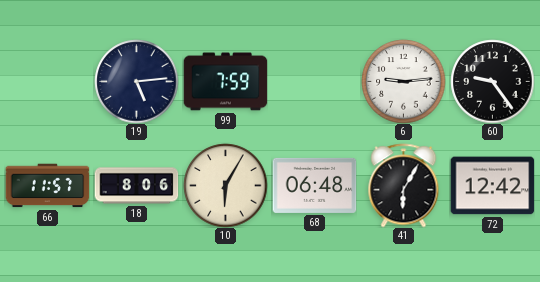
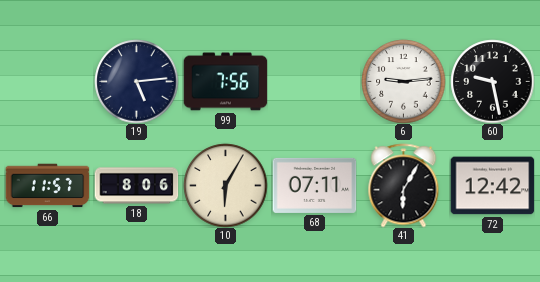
99: 7:59 -> 7:56
60: 9:24 -> 9:28
68: 06:48 -> 07:11
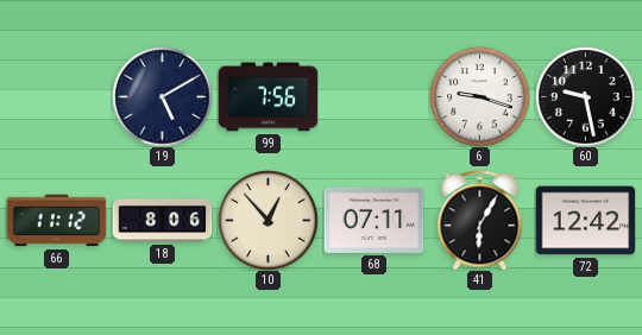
19: 5:14 -> 5:10
6: 9:14 -> 9:18
66: 11:57 -> 11:12
10: 6:05 -> 12:53
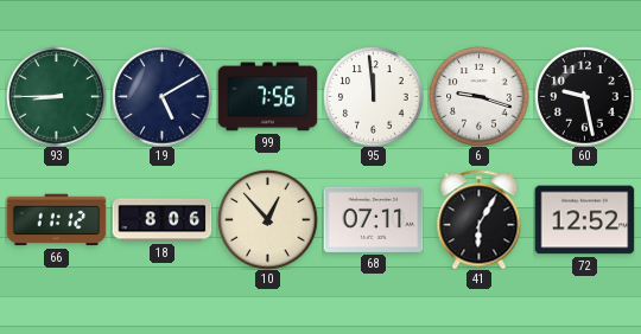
93: none -> 8:45
95: none -> 11:59
72: 12:42 -> 12:52
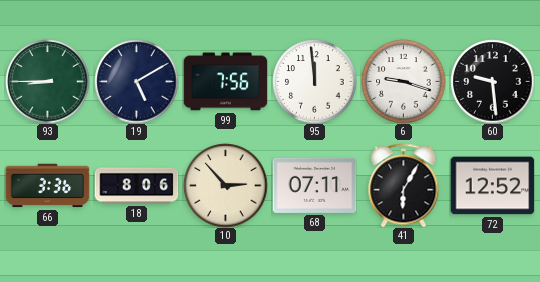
60: 9:28 -> 9:29
66: 11:12 -> 3:36
10: 12:53 -> 2:53
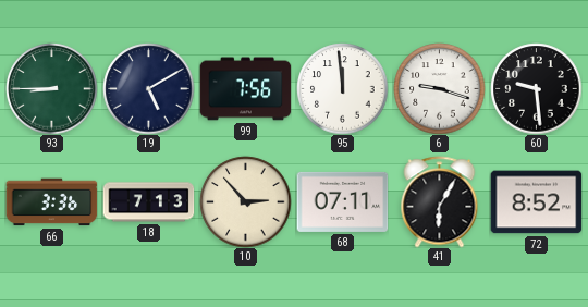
18: 8:06 -> 7:13
72: 12:52 -> 8:52
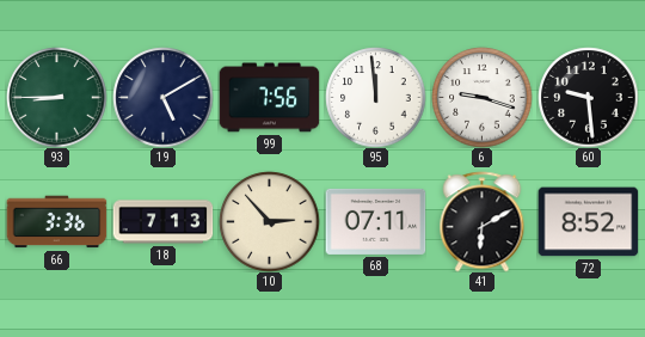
41: 6:05 -> 6:10
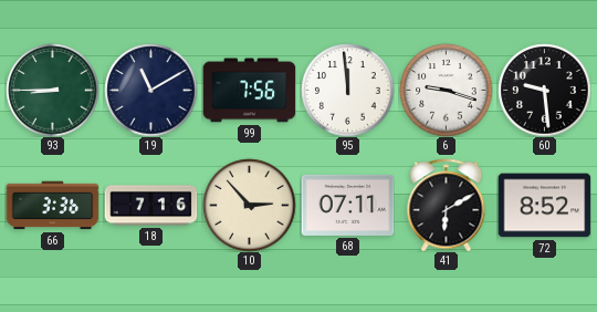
19: 5:10 -> 11:10
18: 7:13 -> 7:16
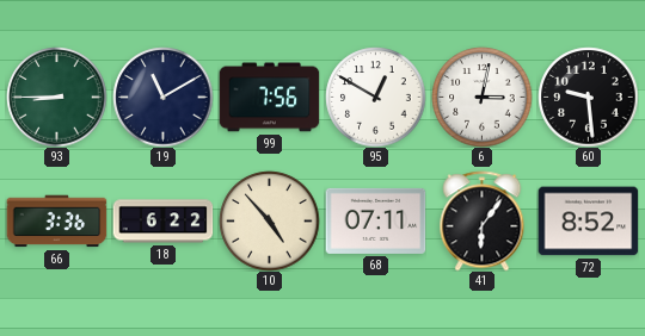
95: 11:59 -> 12:50
6: 9:18 -> 3:02
18: 7:16 -> 6:22
10: 2:53 -> 4:53
41: 6:10 -> 6:06
